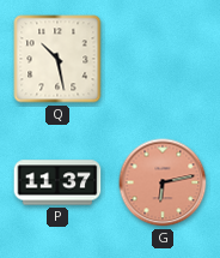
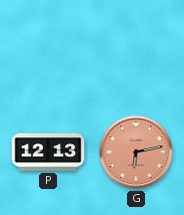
Q: 10:28 -> none
P: 11:37 -> 12:13
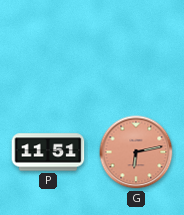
P: 12:13 -> 11:51
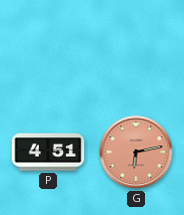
P: 11:51 -> 4:51
